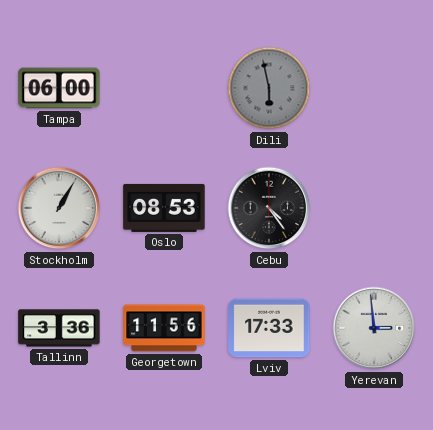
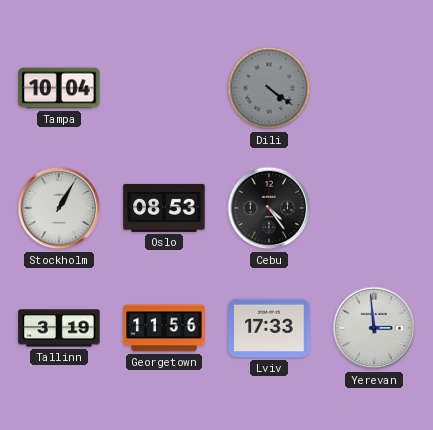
Tampa: 06:00 -> 10:04
Dili: 5:58 -> 4:21
Tallinn: 3:36 -> 3:19
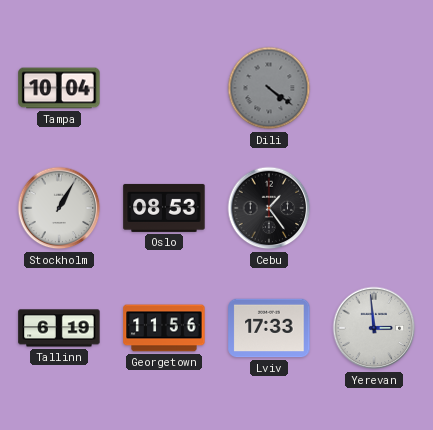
Cebu: 4:24 -> 1:24
Tallinn: 3:19 -> 6:19
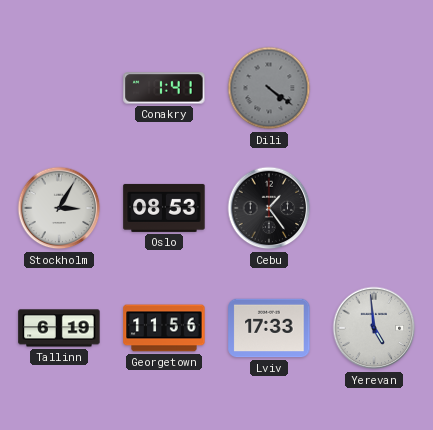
Tampa: 10:04 -> none
Conakry: none -> 1:41
Stockholm: 1:05 -> 3:05
Yerevan: 2:59 -> 4:59
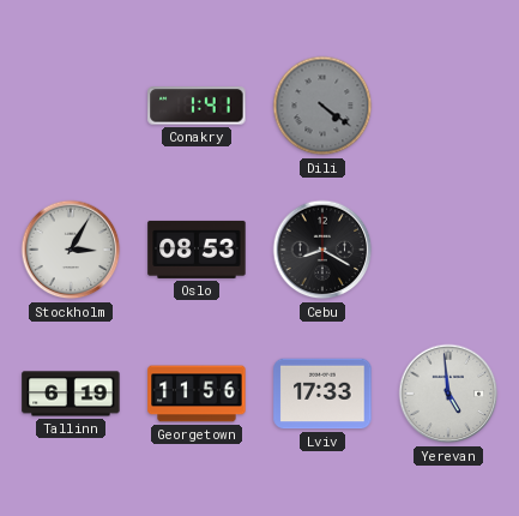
Cebu: 1:24 -> 8:20
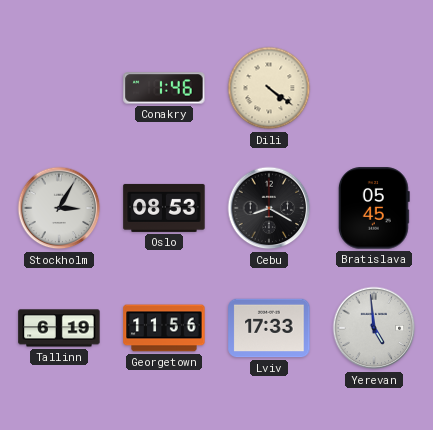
Conakry: 1:41 -> 1:46
Dili dial: grey -> cream
Bratislava: none -> 05:45
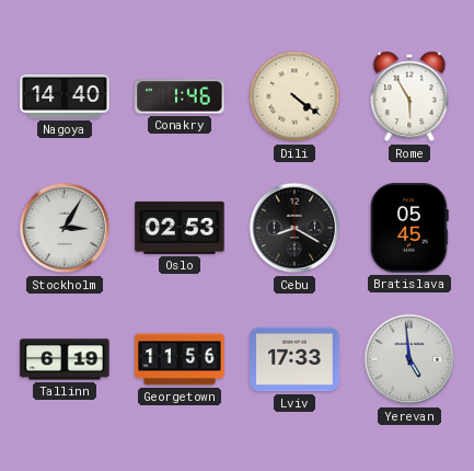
Nagoya: none -> 14:40
Rome: none -> 5:55
Oslo: 08:53 -> 02:53
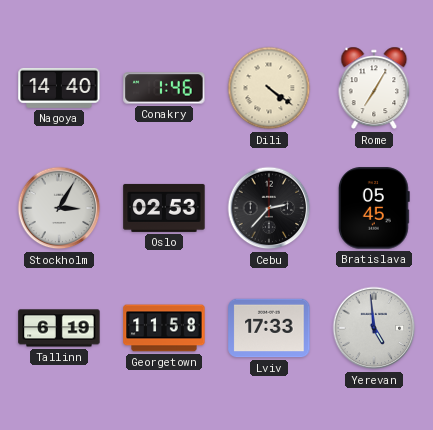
Rome: 5:55 -> 7:05
Cebu: 8:20 -> 2:37
Georgetown: 11:56 -> 11:58
